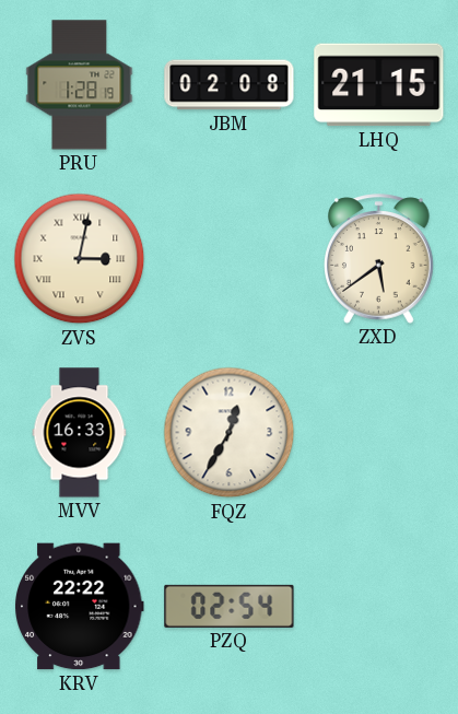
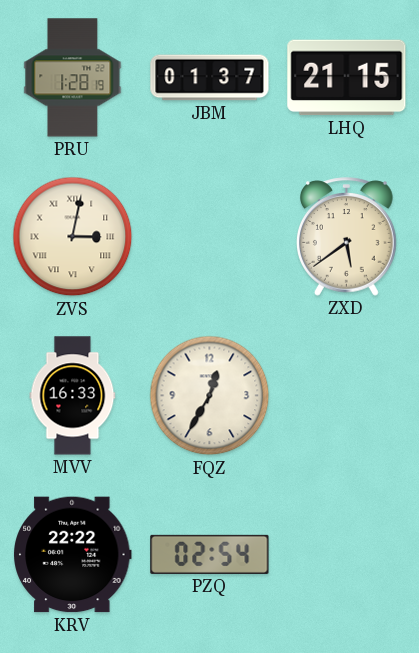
JBM: 02:08 -> 01:37
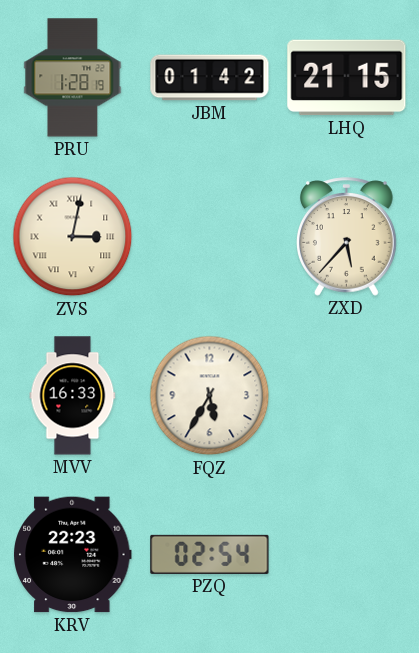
JBM: 01:37 -> 01:42
ZXD: 5:39 -> 5:37
FQZ: 12:35 -> 5:35
KRV: 22:22 -> 22:23
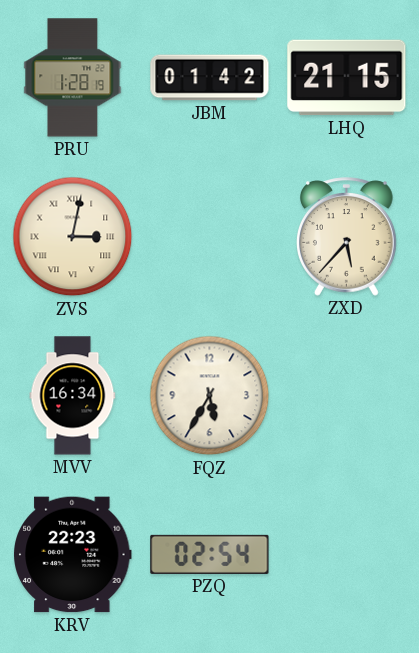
MVV: 16:33 -> 16:34
